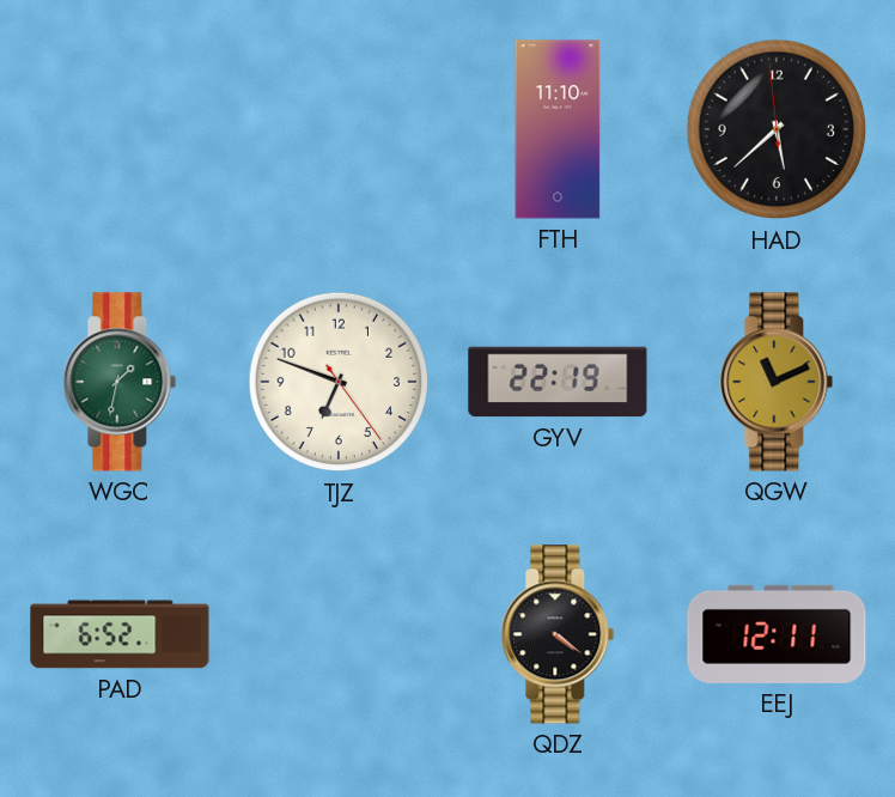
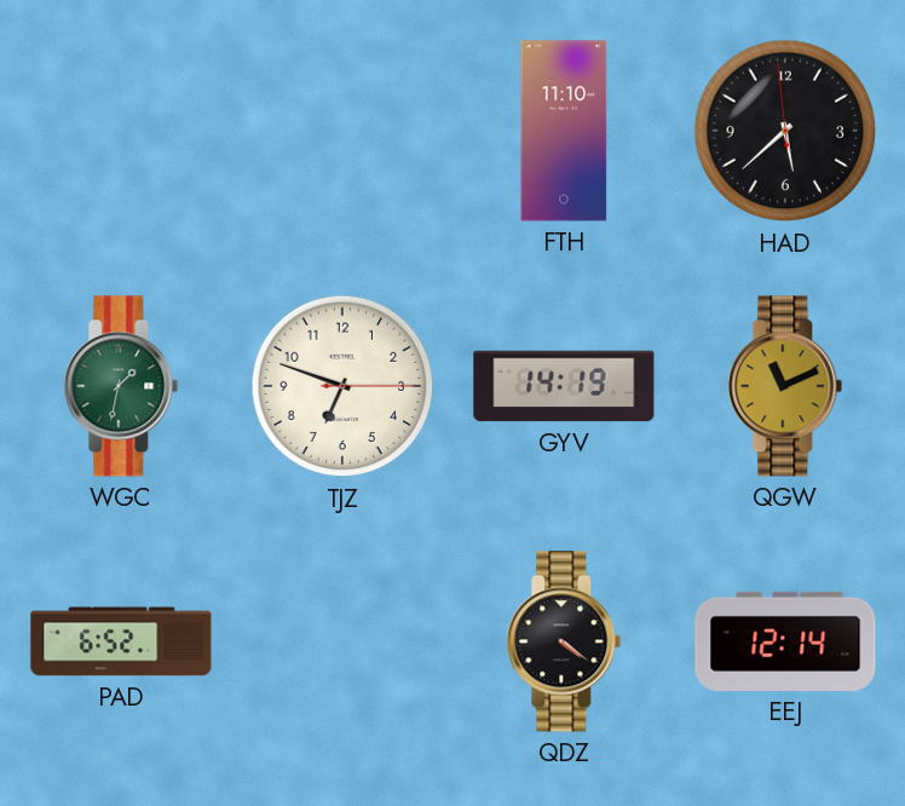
TJZ: 6:48:24 -> 6:48:15
GYV: 22:19 -> 14:19
EEJ: 12:11 -> 12:14
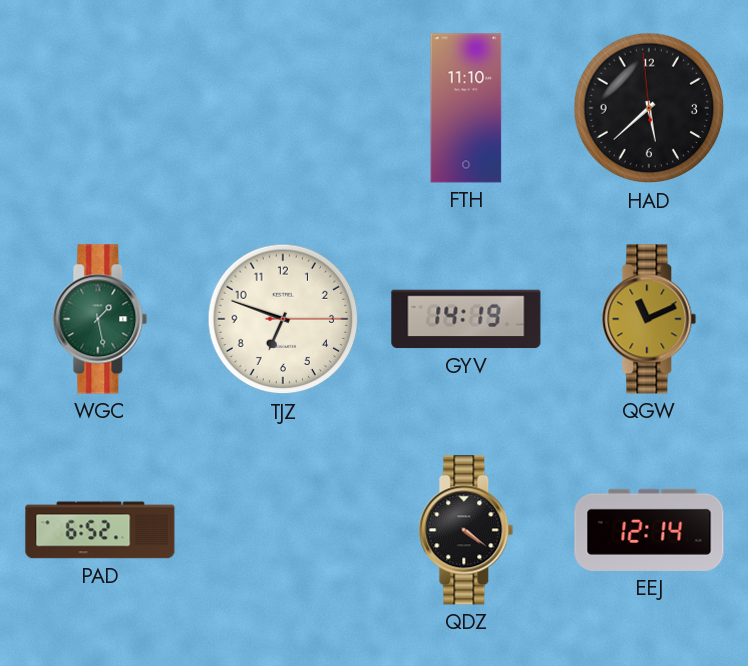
WGC: 1:32 -> 1:28
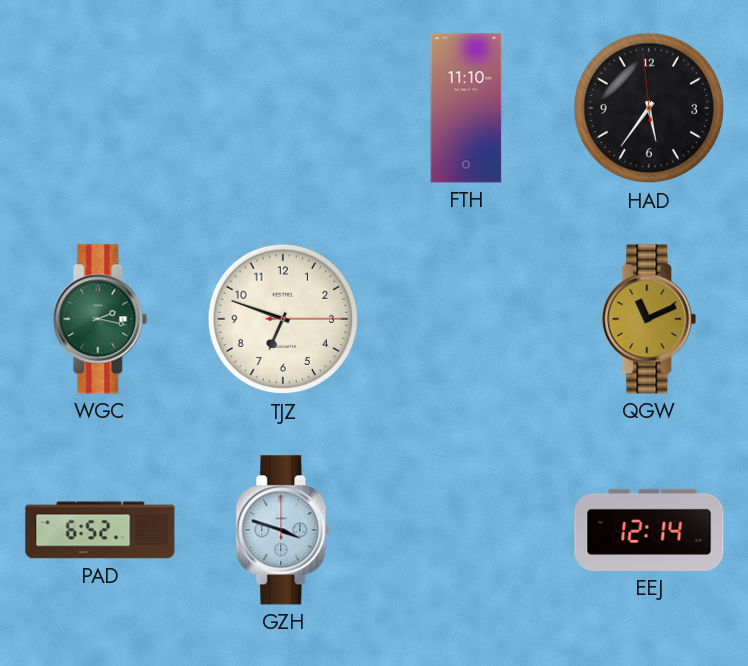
HAD: 5:37 -> 5:35
WGC: 1:28 -> 2:17
GYV: 14:19 -> none
GZH: none -> 3:48
QDZ: 4:21 -> none
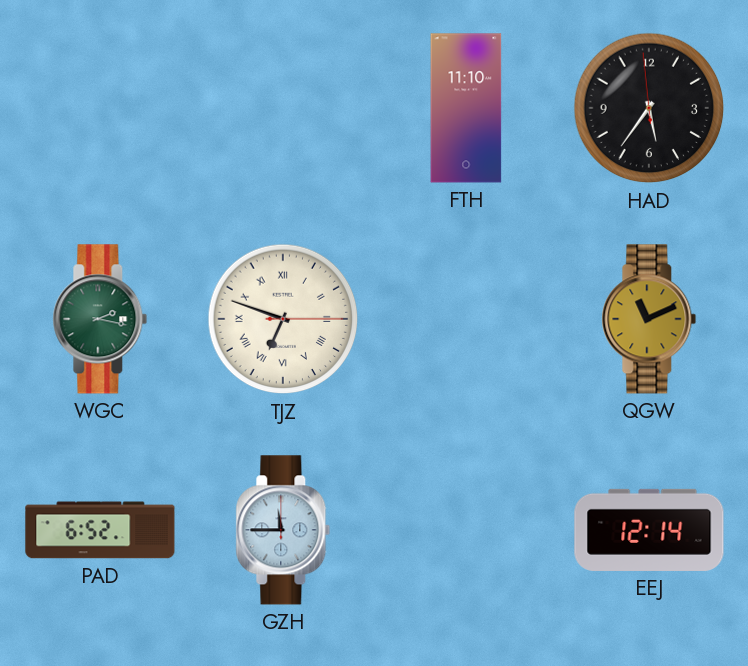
TJZ numerals: Arabic -> Roman
GZH: 3:48 -> 11:45
